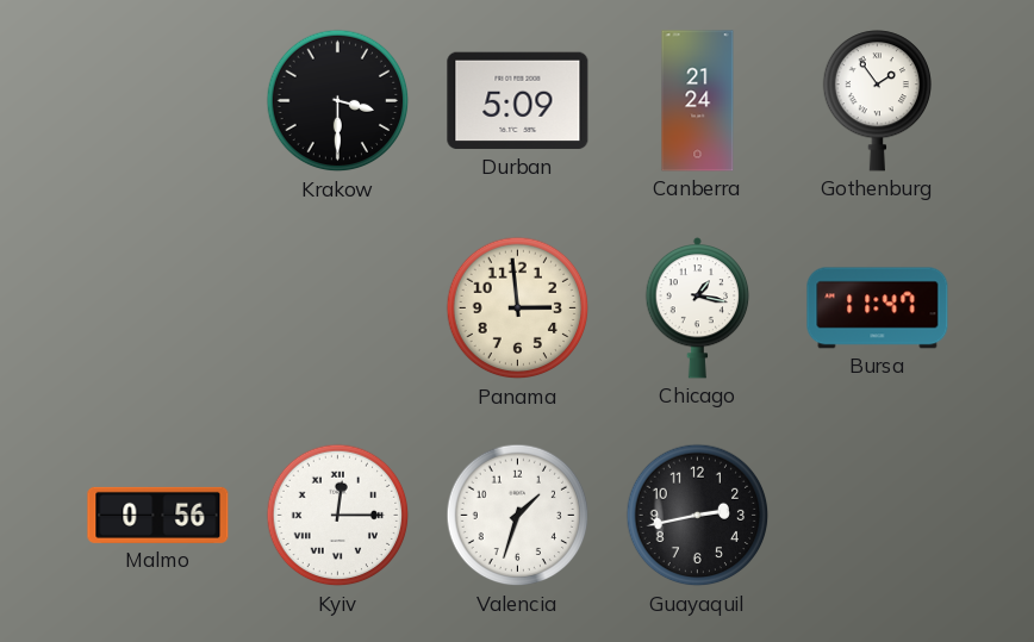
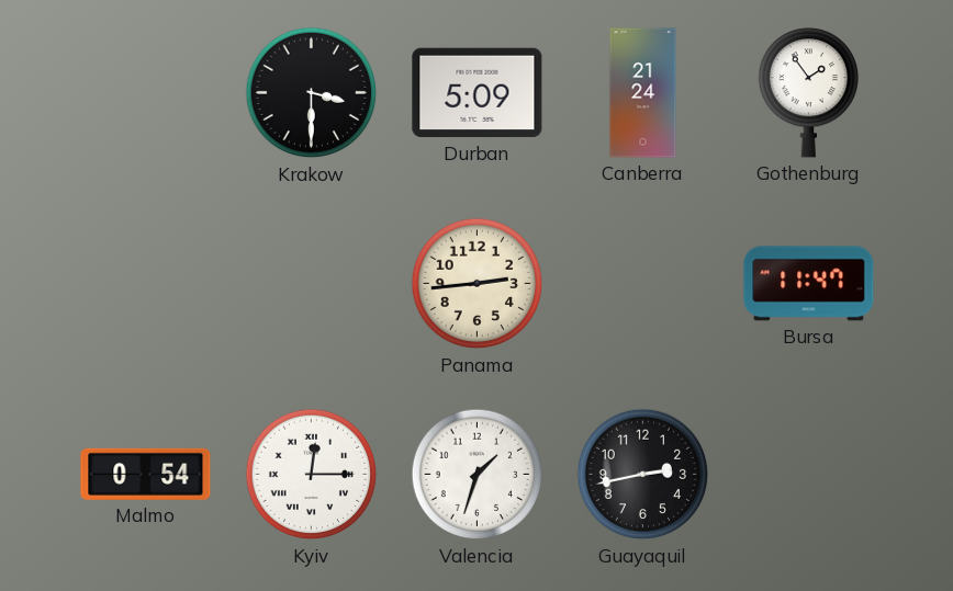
Panama: 2:59 -> 2:44
Chicago: 1:17 -> none
Malmo: 0:56 -> 0:54
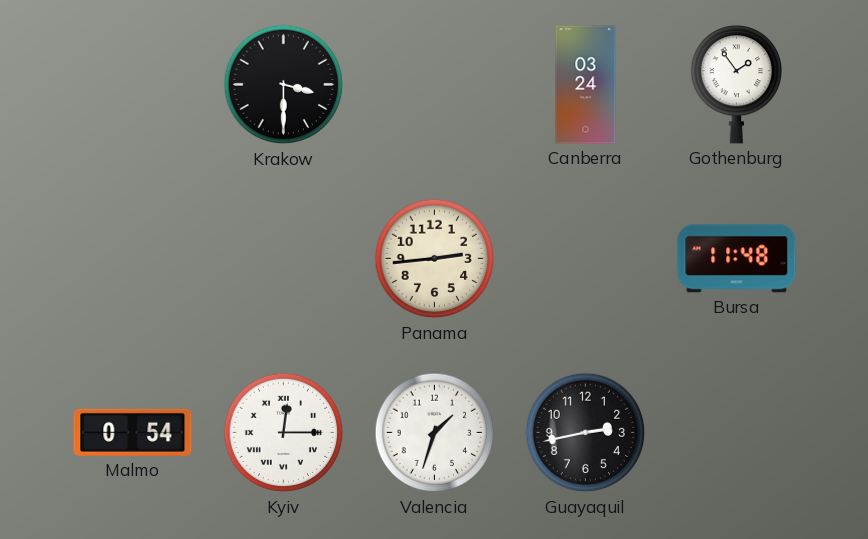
Durban: 5:09 -> none
Canberra: 21:24 -> 03:24
Bursa: 11:47 -> 11:48
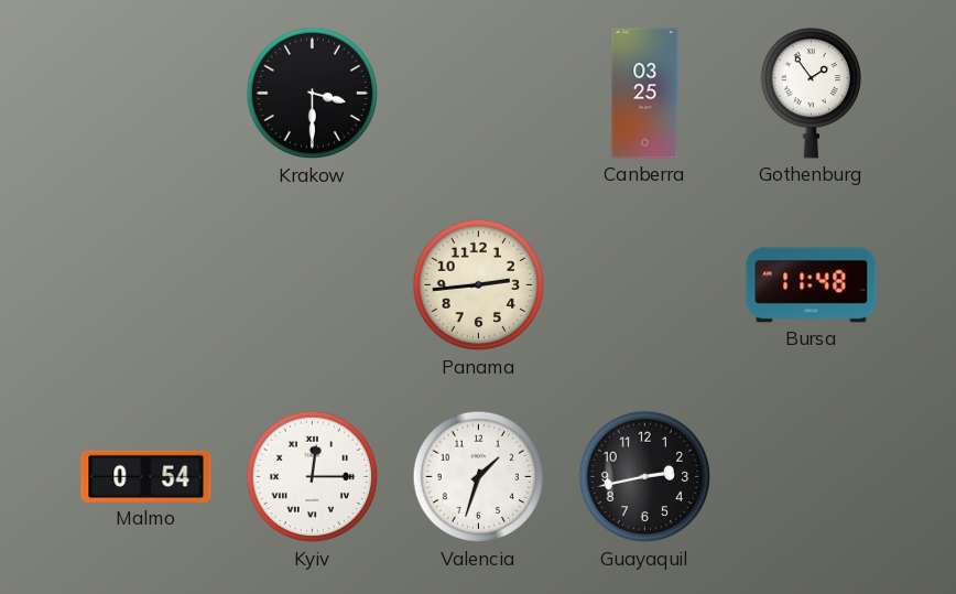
Canberra: 03:24 -> 03:25
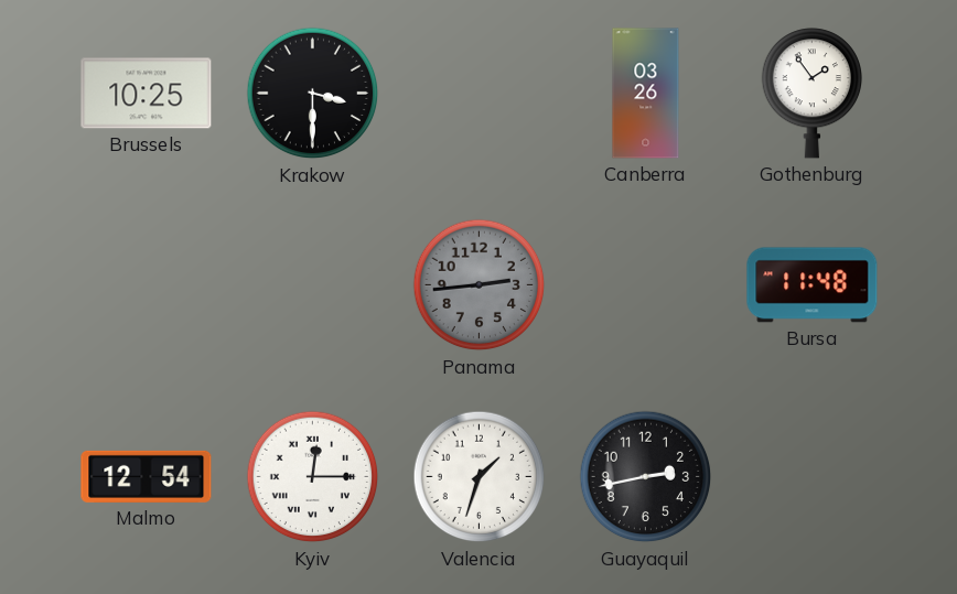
Brussels: none -> 10:25
Canberra: 03:25 -> 03:26
Panama dial: cream -> grey
Malmo: 0:54 -> 12:54
